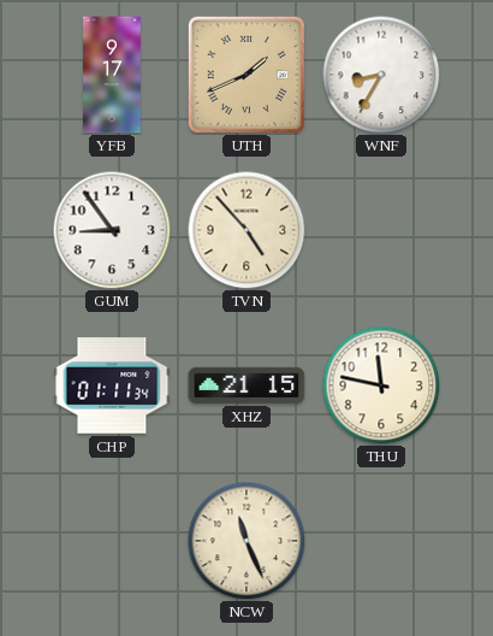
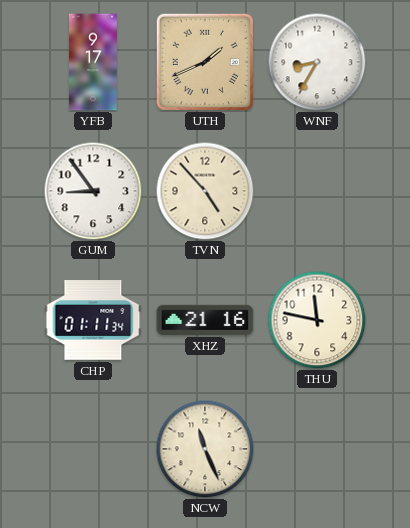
XHZ: 21:15 -> 21:16
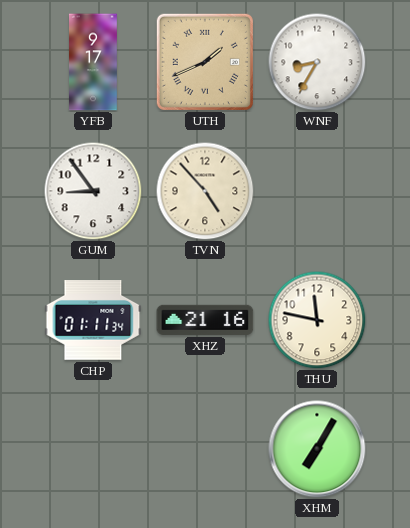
NCW: 11:26 -> none
XHM: none -> 7:05
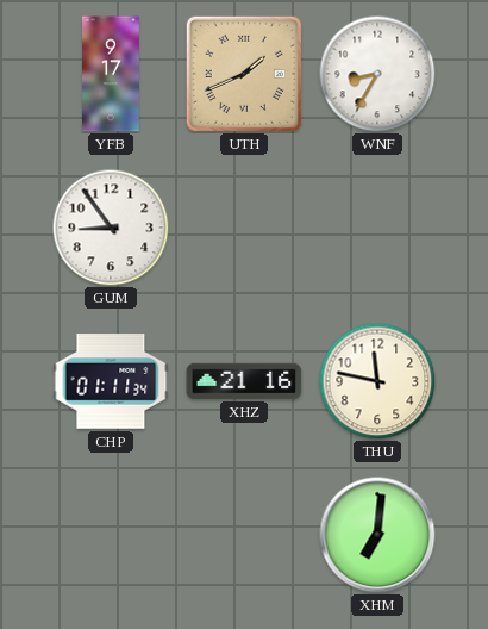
TVN: 4:53 -> none
XHM: 7:05 -> 7:01
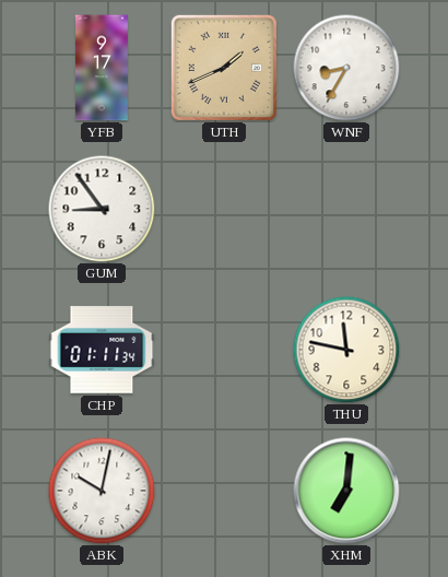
XHZ: 21:16 -> none
ABK: none -> 10:02
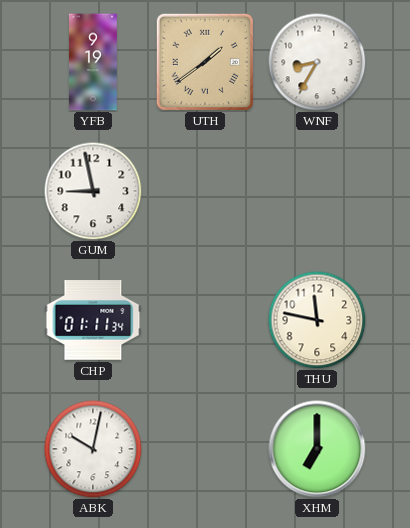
YFB: 9:17 -> 9:19
UTH: 1:41 -> 1:39
GUM: 8:54 -> 8:58
XHM: 7:01 -> 7:00
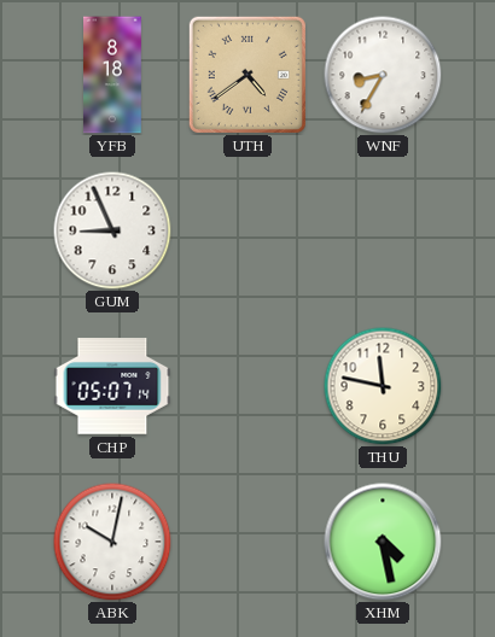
YFB: 9:19 -> 8:18
UTH: 1:39 -> 4:39
GUM: 8:58 -> 8:56
CHP: 01:11 -> 05:07
XHM: 7:00 -> 4:28
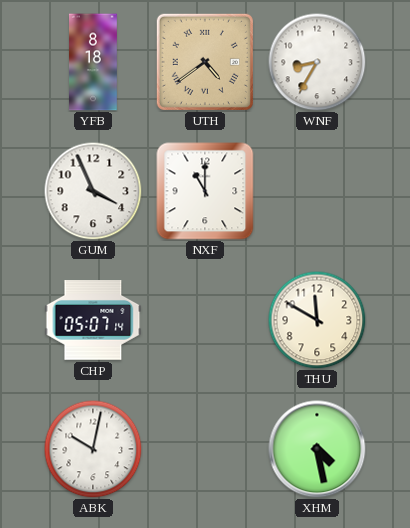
GUM: 8:56 -> 3:56
NXF: none -> 11:00
THU: 11:47 -> 11:50
